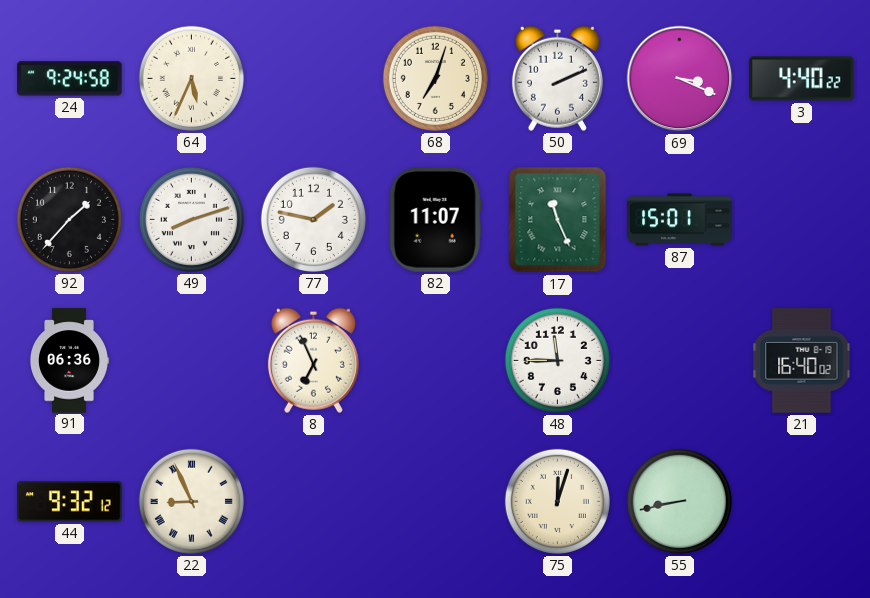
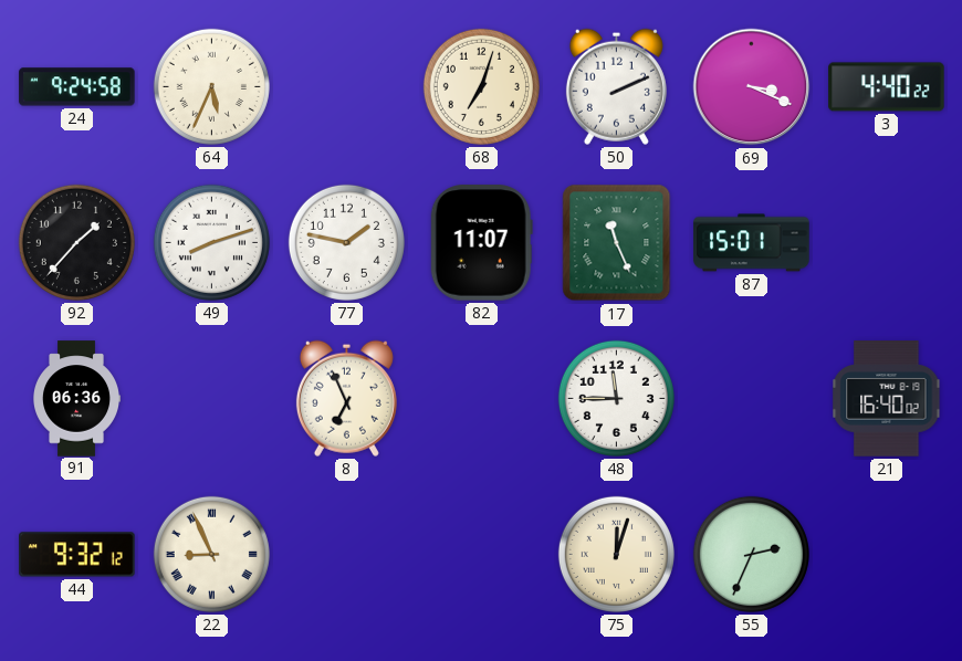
55: 8:43 -> 2:34
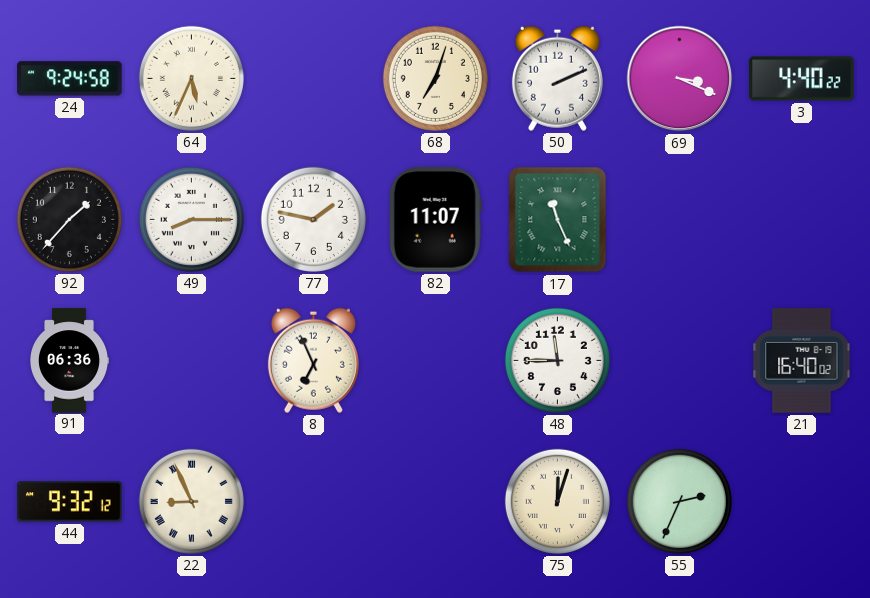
49: 8:12 -> 8:15
87: 15:01 -> none
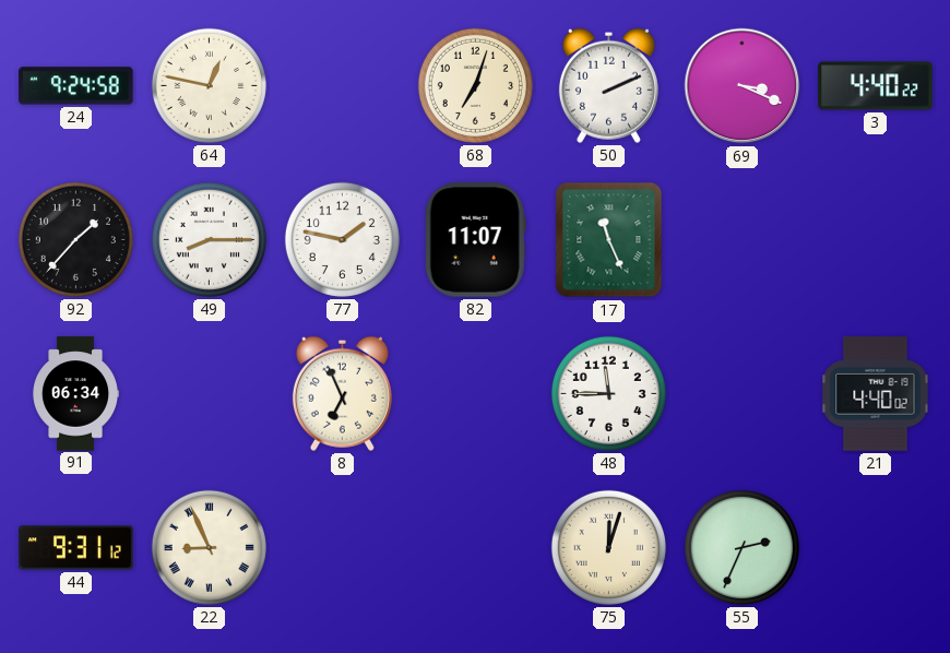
64: 5:34 -> 12:47
91: 06:36 -> 06:34
21: 16:40 -> 4:40
44: 9:32 -> 9:31
